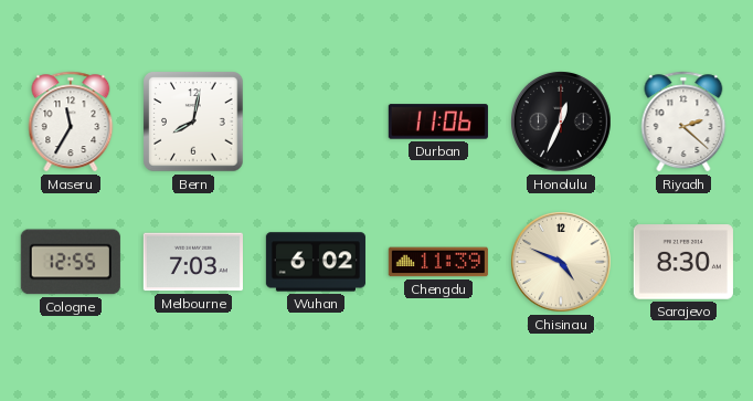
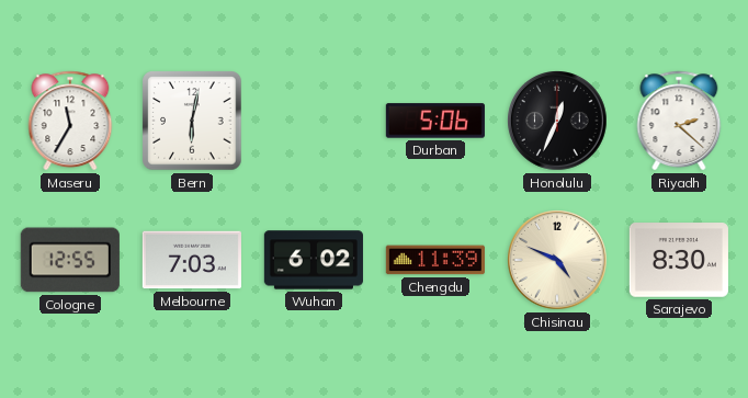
Bern: 8:02 -> 6:02
Durban: 11:06 -> 5:06
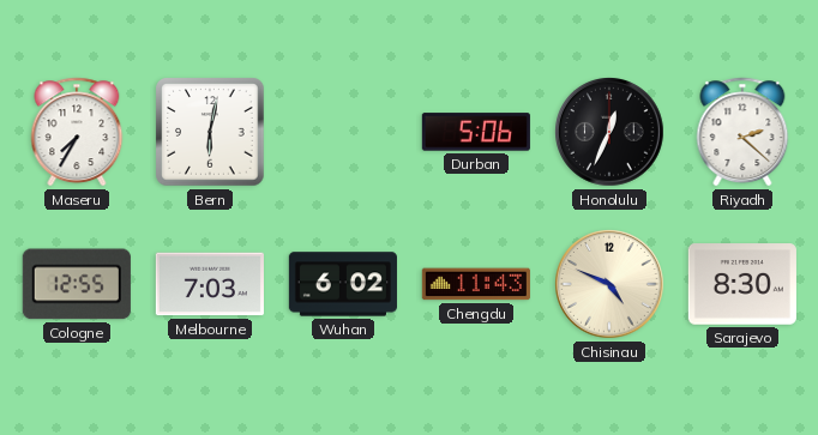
Maseru: 11:35 -> 7:35
Chengdu: 11:39 -> 11:43
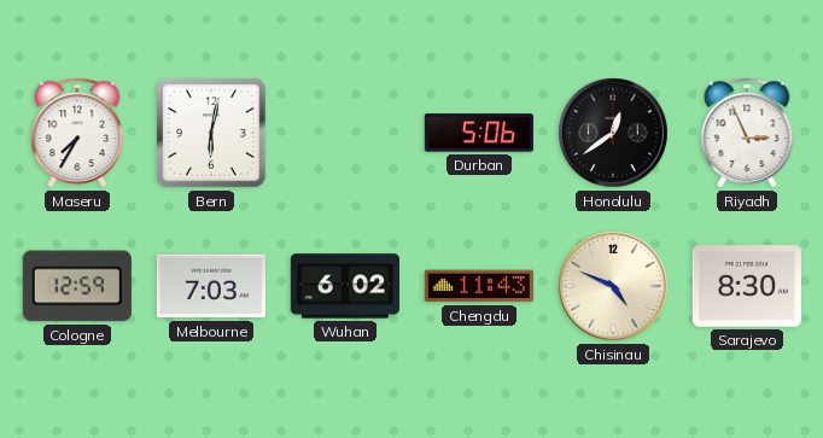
Honolulu: 12:34 -> 12:39
Riyadh: 2:22 -> 2:56
Cologne: 12:55 -> 12:59
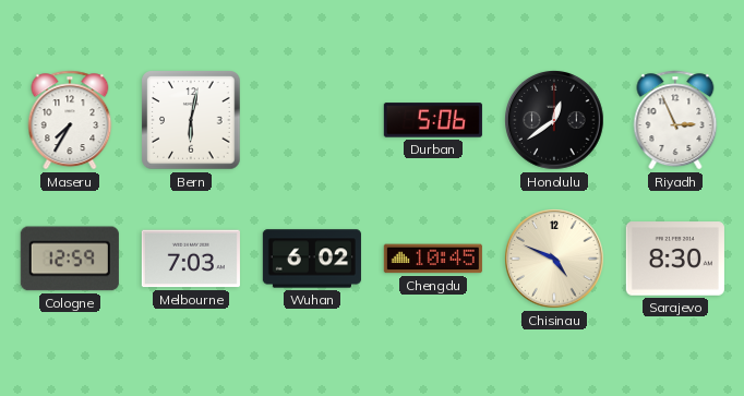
Chengdu: 11:43 -> 10:45
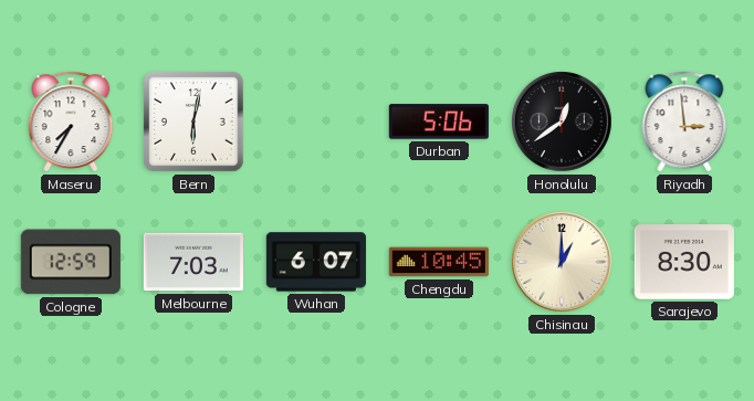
Riyadh: 2:56 -> 2:59
Wuhan: 6:02 -> 6:07
Chisinau: 4:49 -> 1:00
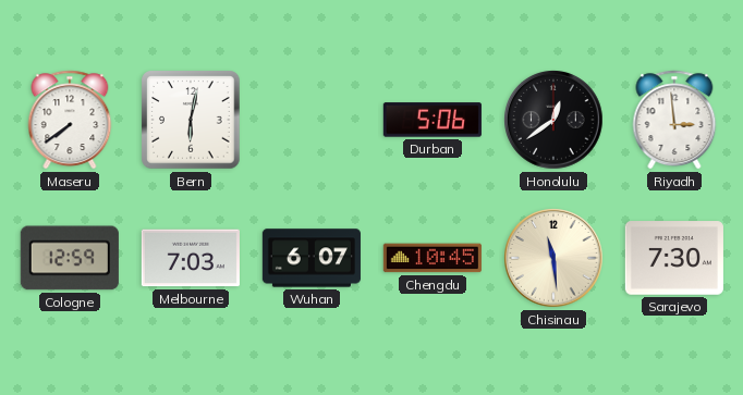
Maseru: 7:35 -> 7:39
Chisinau: 1:00 -> 11:29
Sarajevo: 8:30 -> 7:30
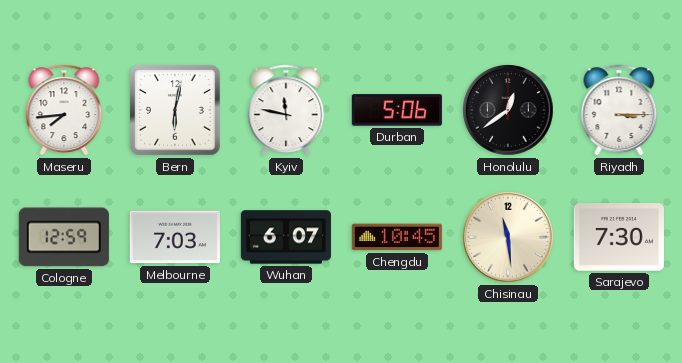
Maseru: 7:39 -> 7:44
Kyiv: none -> 11:47
Riyadh: 2:59 -> 3:15
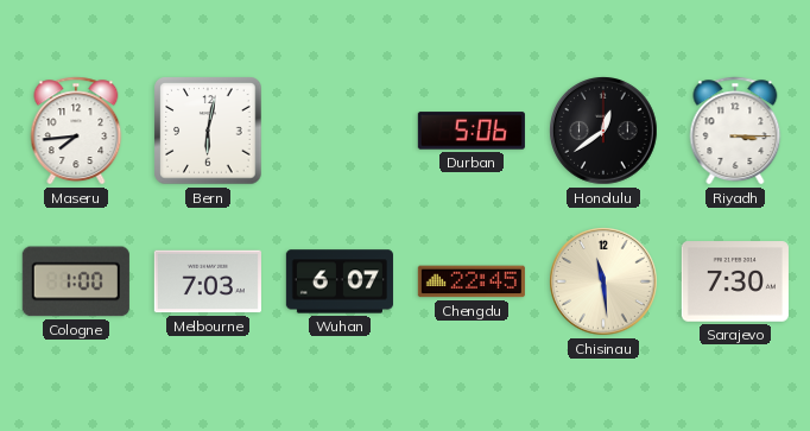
Kyiv: 11:47 -> none
Cologne: 12:59 -> 1:00
Chengdu: 10:45 -> 22:45
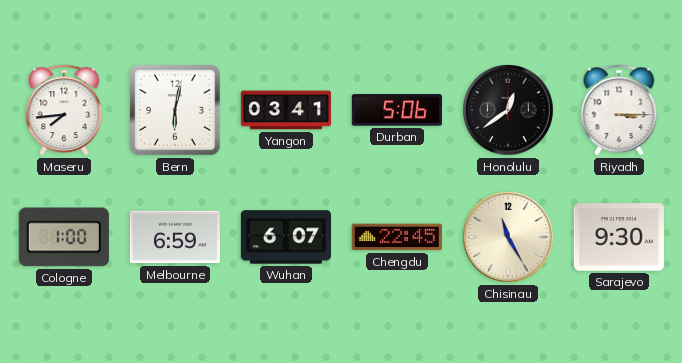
Yangon: none -> 03:41
Melbourne: 7:03 -> 6:59
Chisinau: 11:29 -> 11:25
Sarajevo: 7:30 -> 9:30
